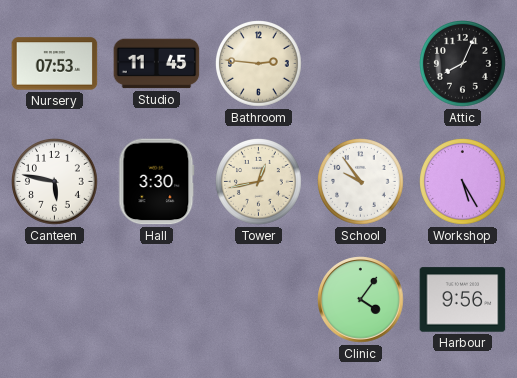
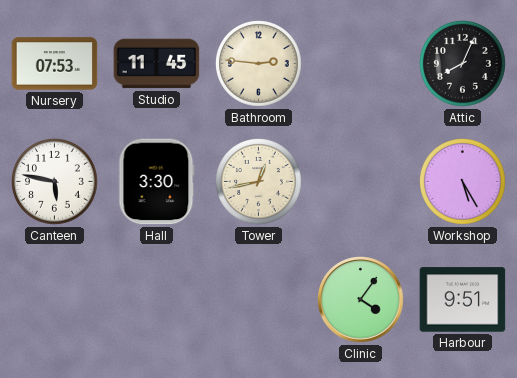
School: 9:54 -> none
Harbour: 9:56 -> 9:51
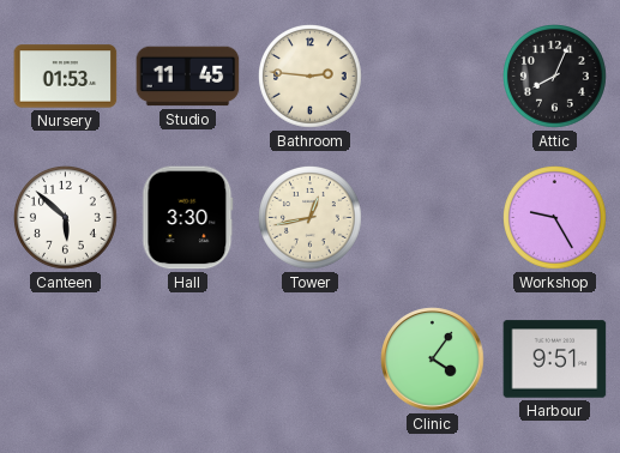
Nursery: 07:53 -> 01:53
Canteen: 5:47 -> 5:52
Workshop: 5:25 -> 9:25
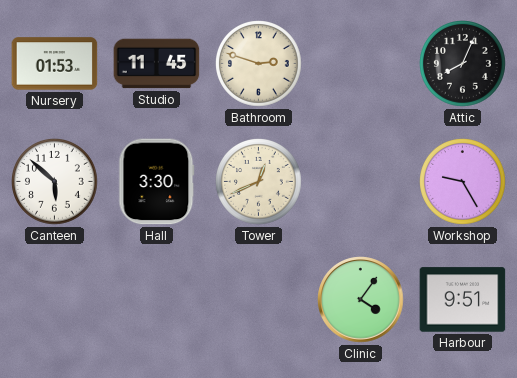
Bathroom: 2:46 -> 2:48
Tower: 12:43 -> 12:41
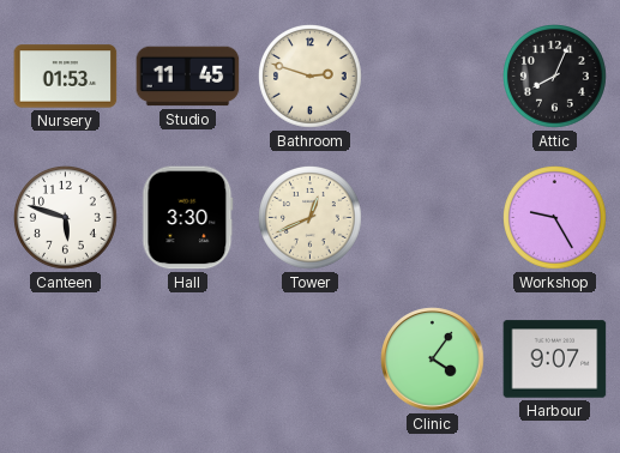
Canteen: 5:52 -> 5:48
Harbour: 9:51 -> 9:07
